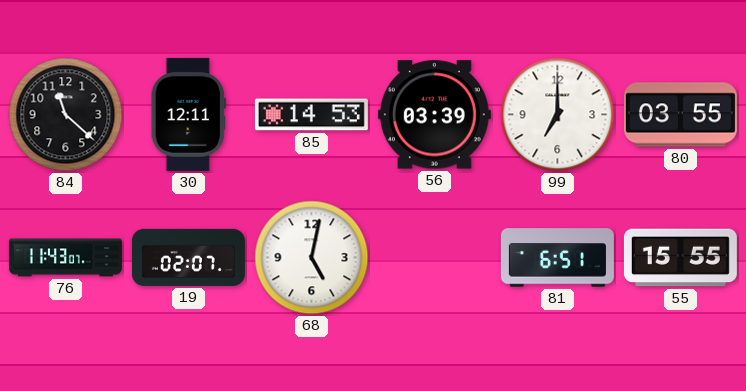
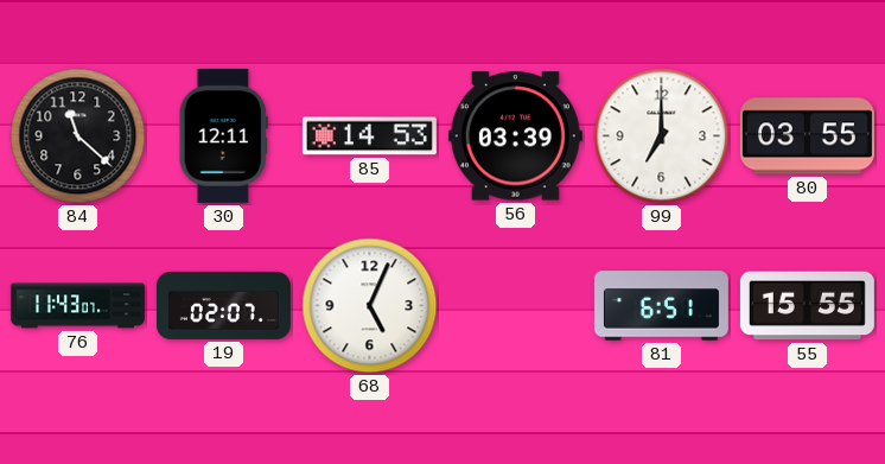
68: 5:02 -> 5:04
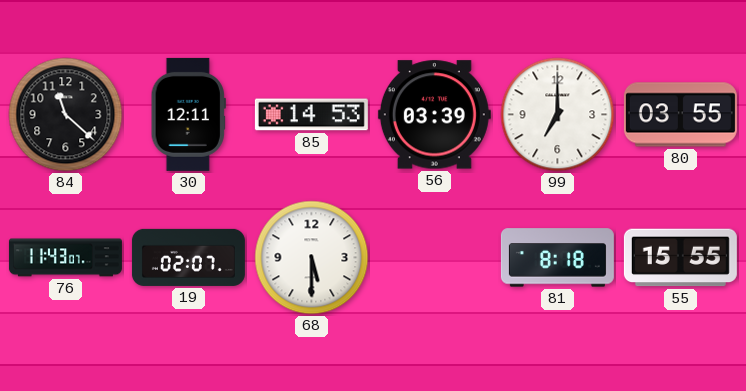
68: 5:04 -> 5:30
81: 6:51 -> 8:18
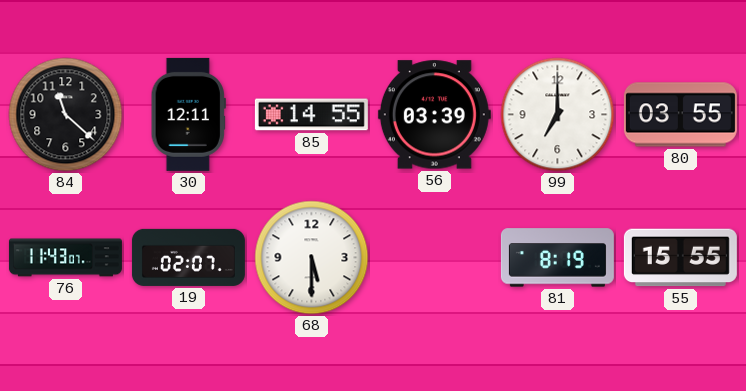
85: 14:53 -> 14:55
81: 8:18 -> 8:19
